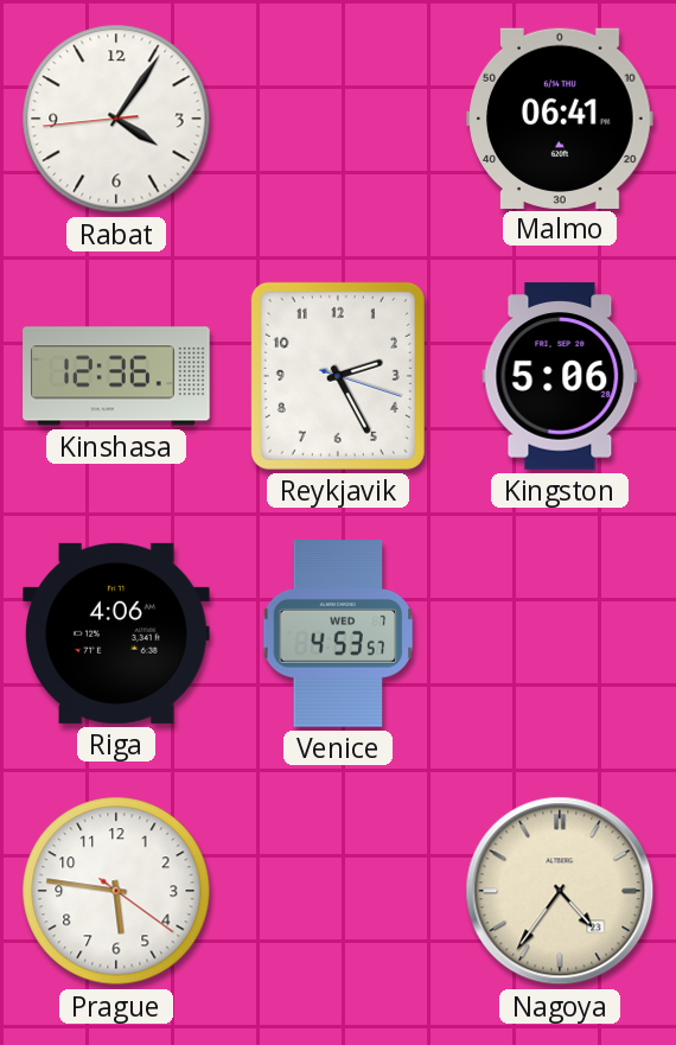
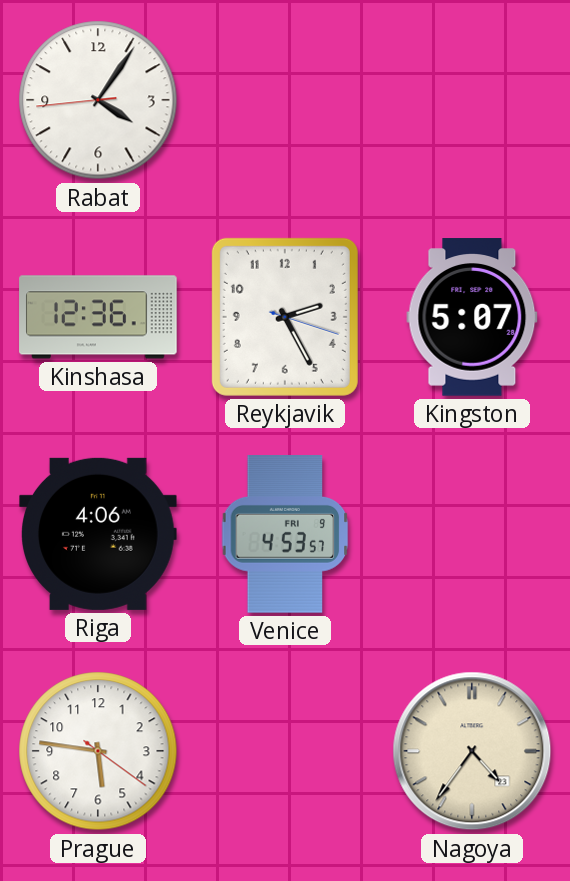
Malmo: 06:41 -> none
Kingston: 5:06 -> 5:07
Venice date: WED 7 -> FRI 9
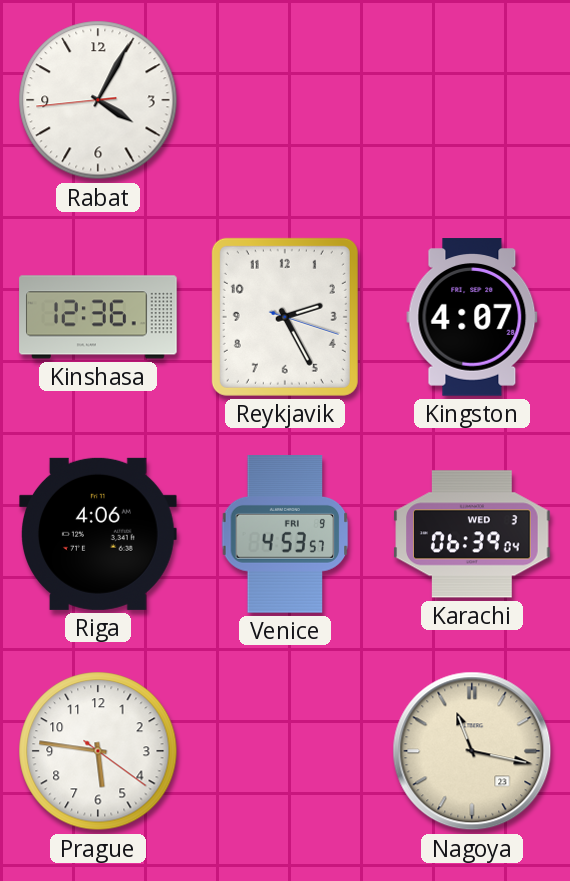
Rabat: 4:05 -> 4:04
Kingston: 5:07 -> 4:07
Karachi: none -> 06:39
Nagoya: 4:36 -> 11:17
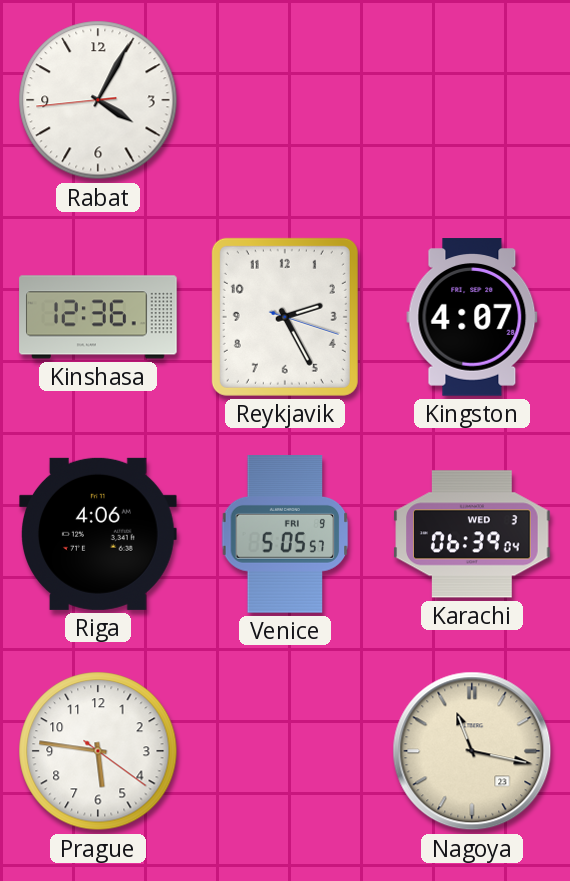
Venice: 4:53 -> 5:05
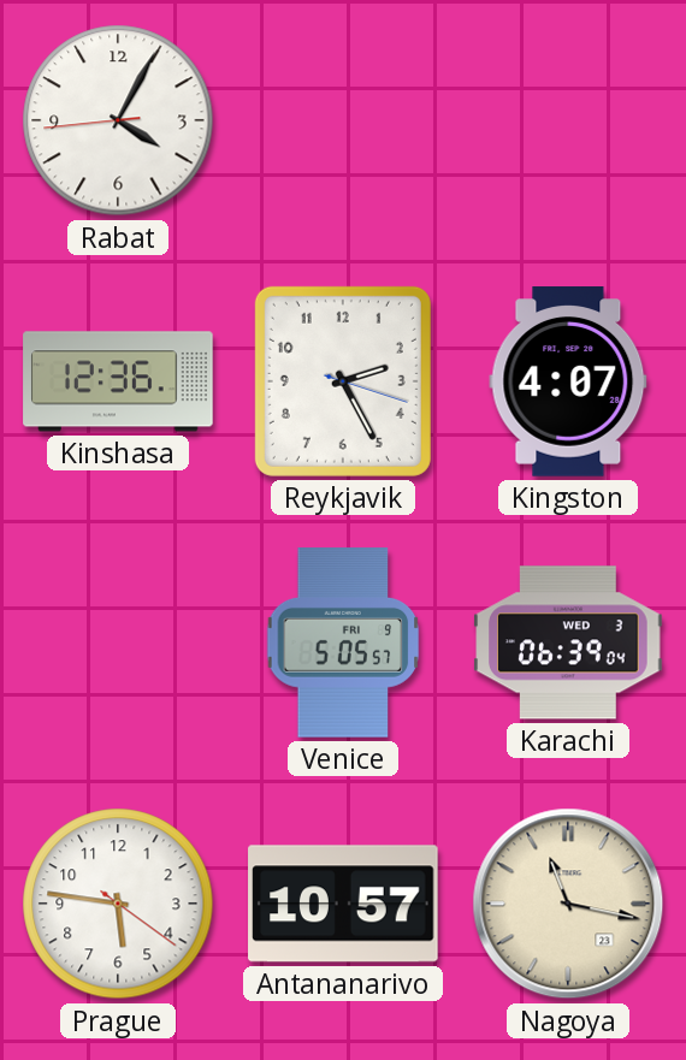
Riga: 4:06 -> none
Antananarivo: none -> 10:57
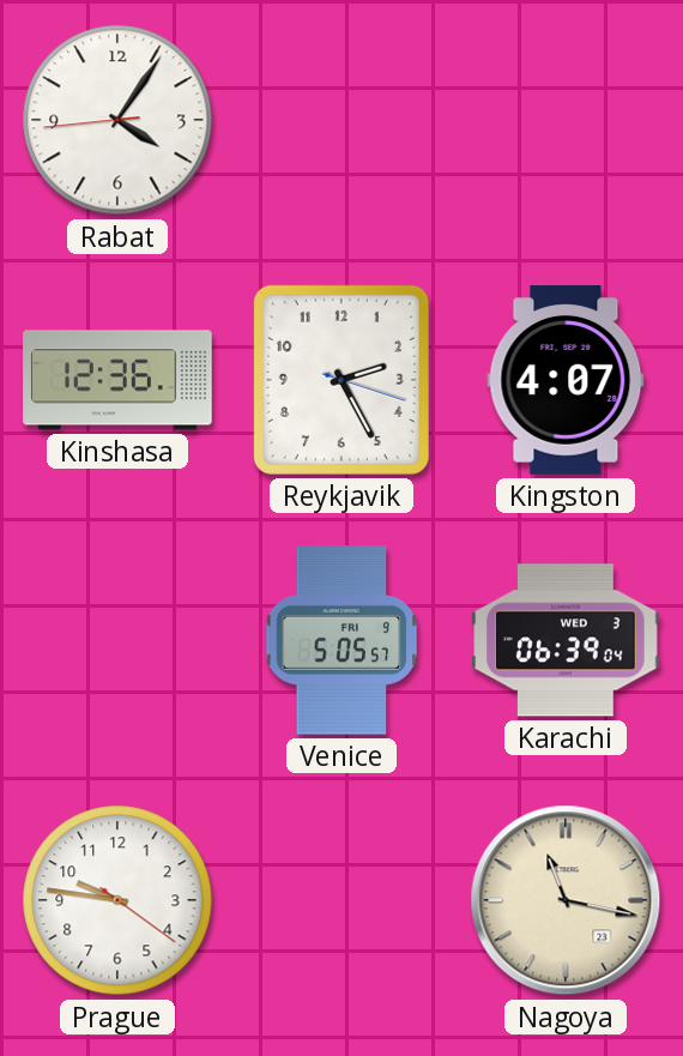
Rabat: 4:04 -> 4:05
Prague: 5:46 -> 9:46
Antananarivo: 10:57 -> none
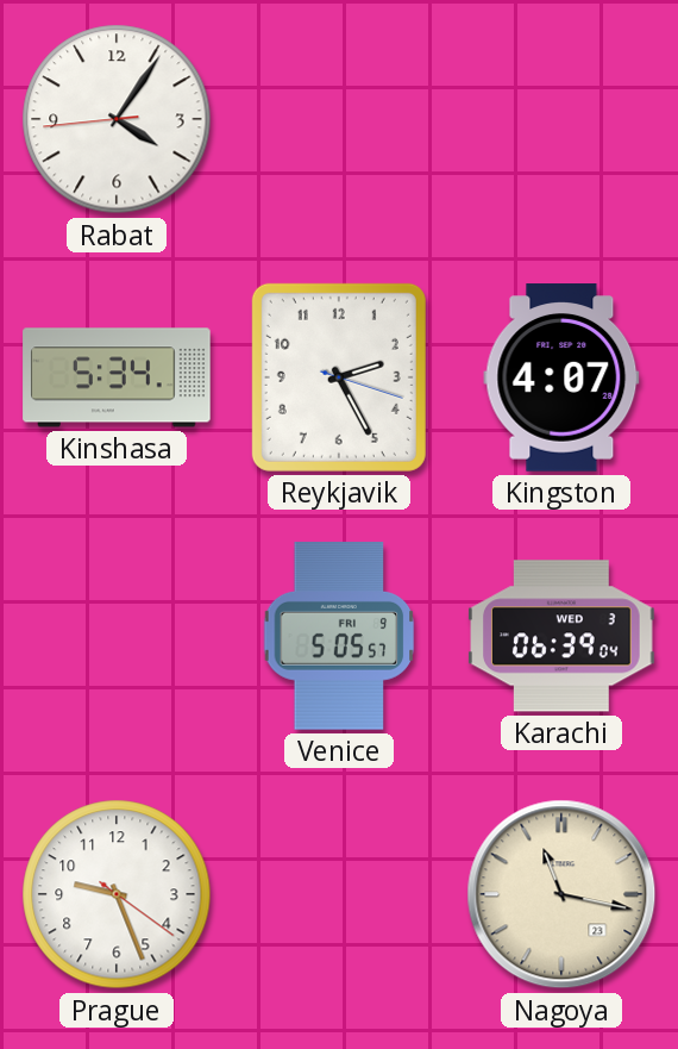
Kinshasa: 12:36 -> 5:34
Prague: 9:46 -> 9:26
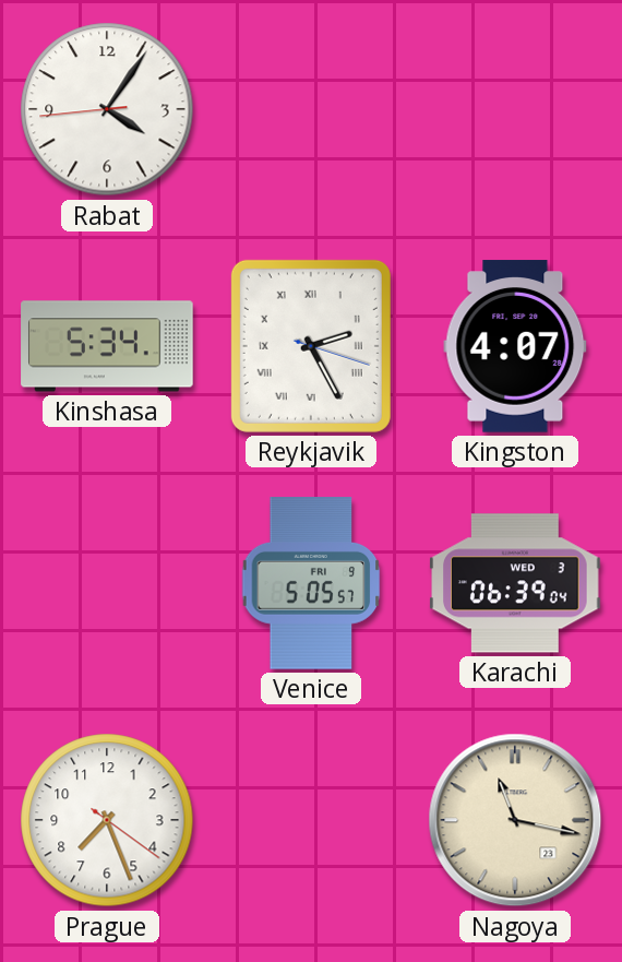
Reykjavik numerals: Arabic -> Roman
Prague: 9:26 -> 7:26
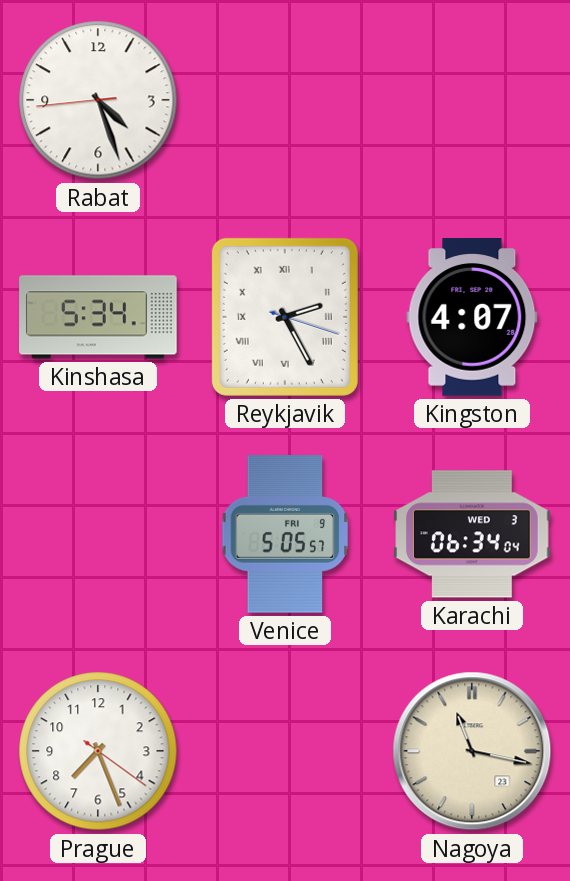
Rabat: 4:05 -> 4:26
Karachi: 06:39 -> 06:34
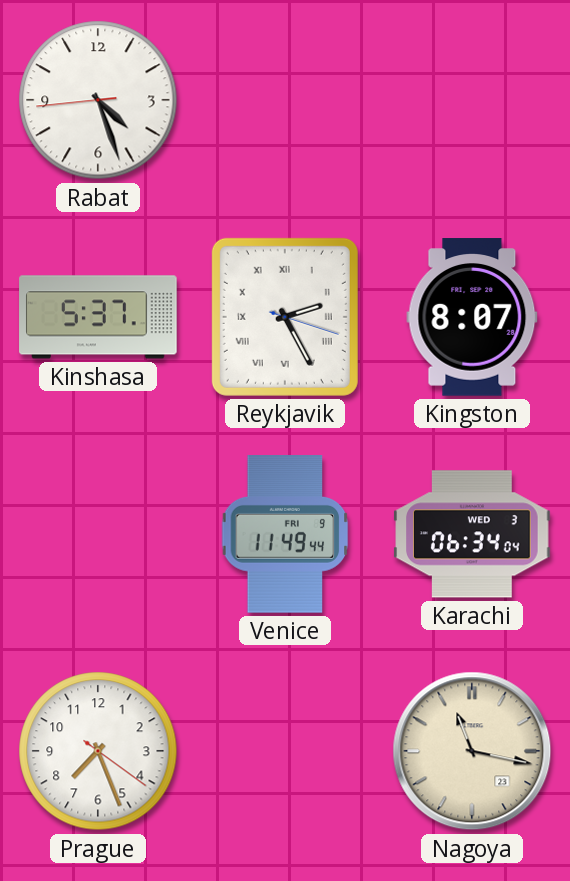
Kinshasa: 5:34 -> 5:37
Kingston: 4:07 -> 8:07
Venice: 5:05 -> 11:49
